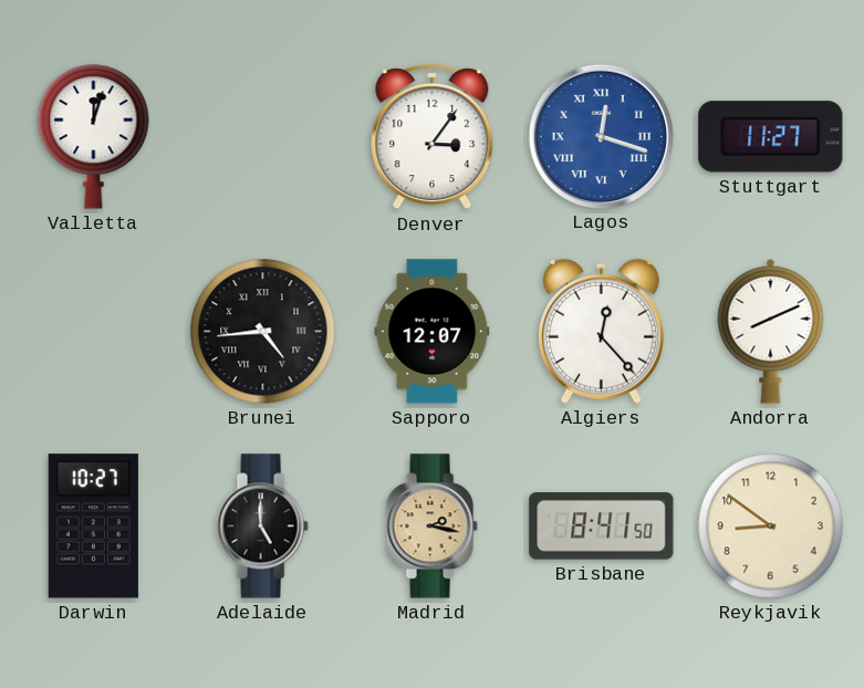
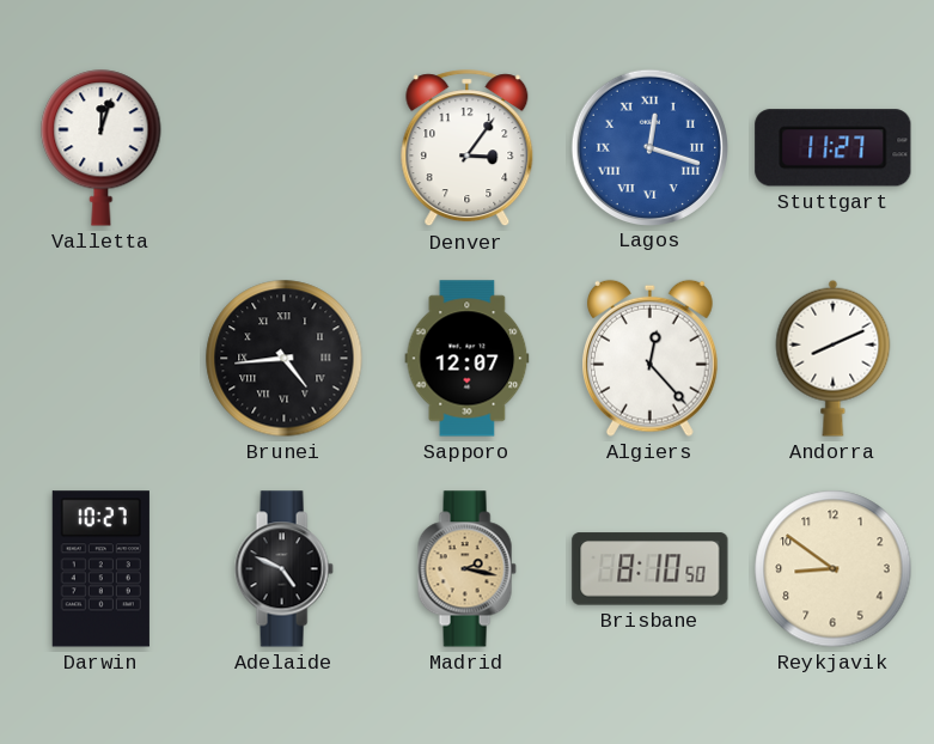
Adelaide: 5:00 -> 4:49
Brisbane: 8:41 -> 8:10
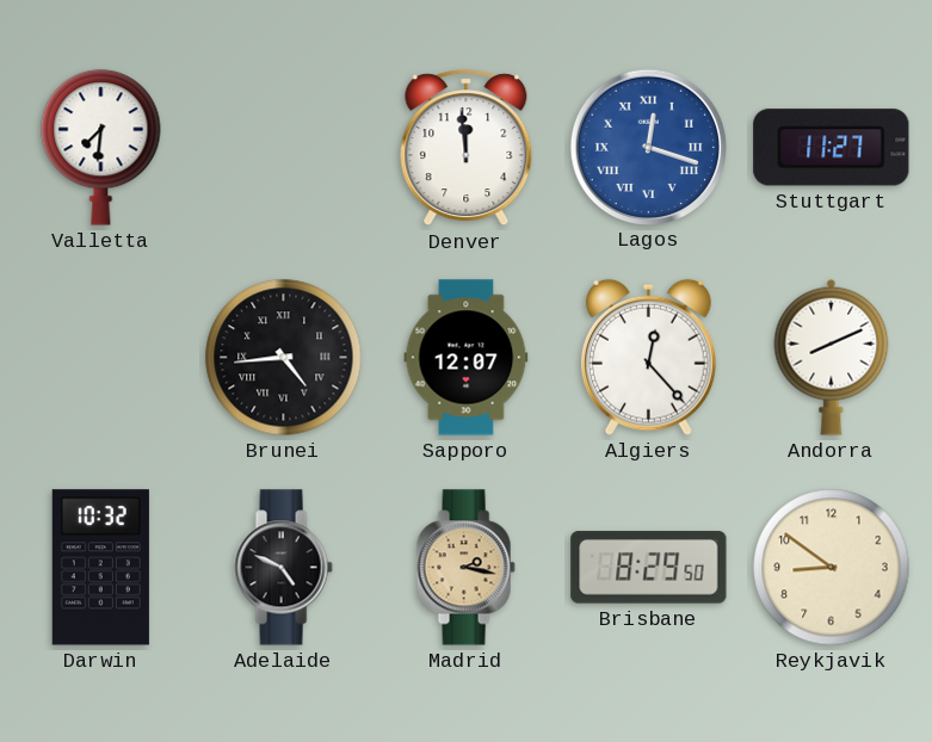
Valletta: 12:03 -> 7:31
Denver: 3:06 -> 11:59
Darwin: 10:27 -> 10:32
Brisbane: 8:10 -> 8:29
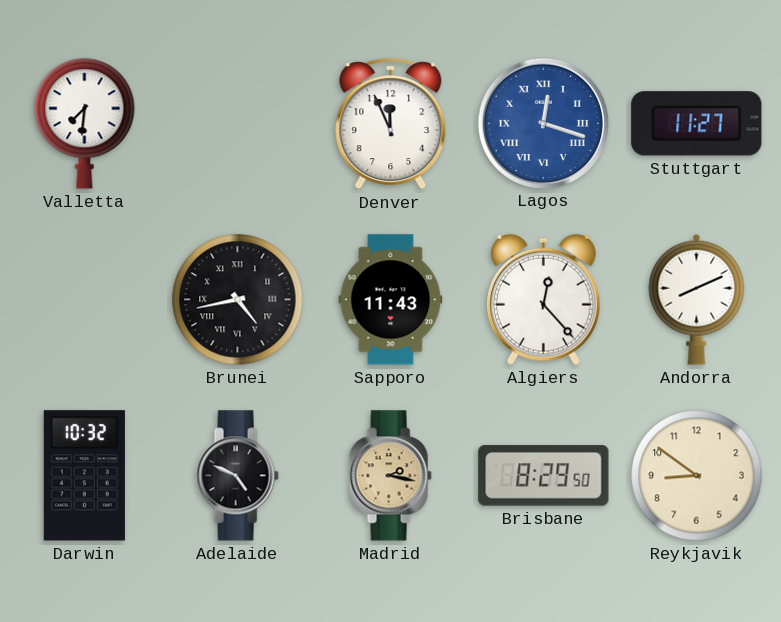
Denver: 11:59 -> 11:56
Brunei: 4:44 -> 4:43
Sapporo: 12:07 -> 11:43
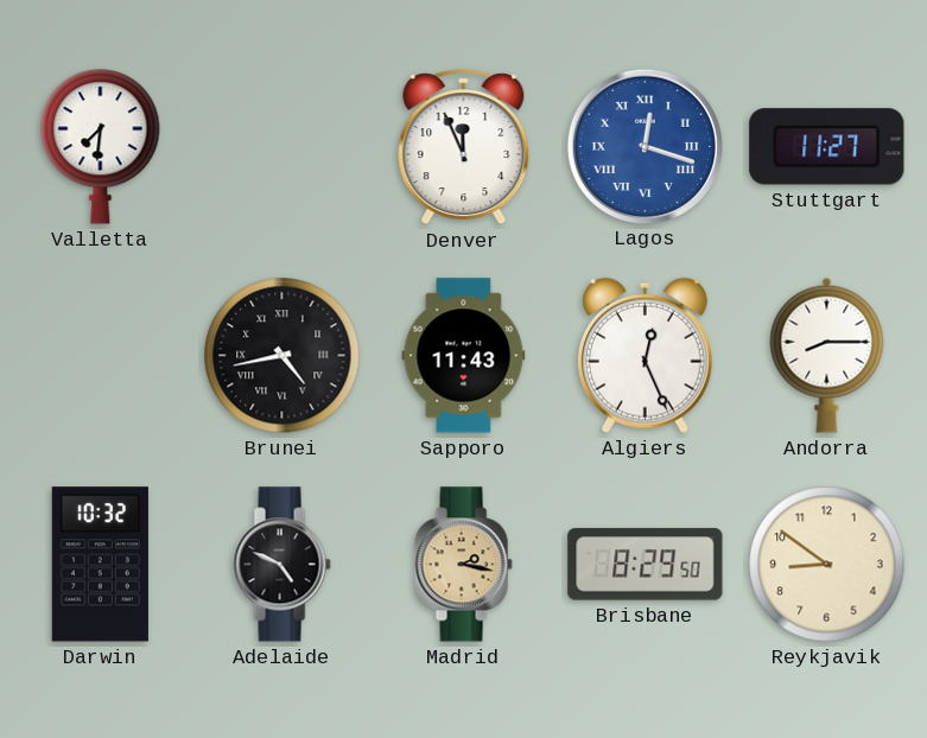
Algiers: 12:23 -> 12:26
Andorra: 8:11 -> 8:15
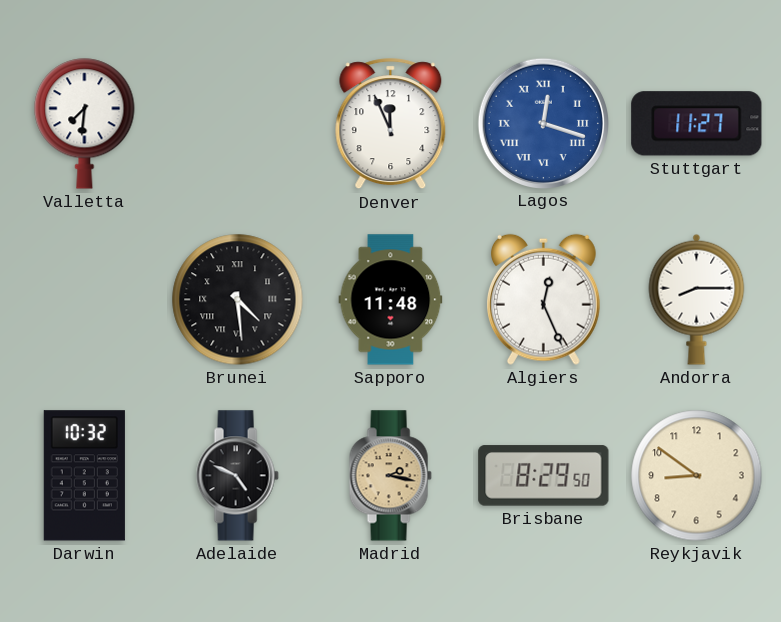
Brunei: 4:43 -> 4:29
Sapporo: 11:43 -> 11:48
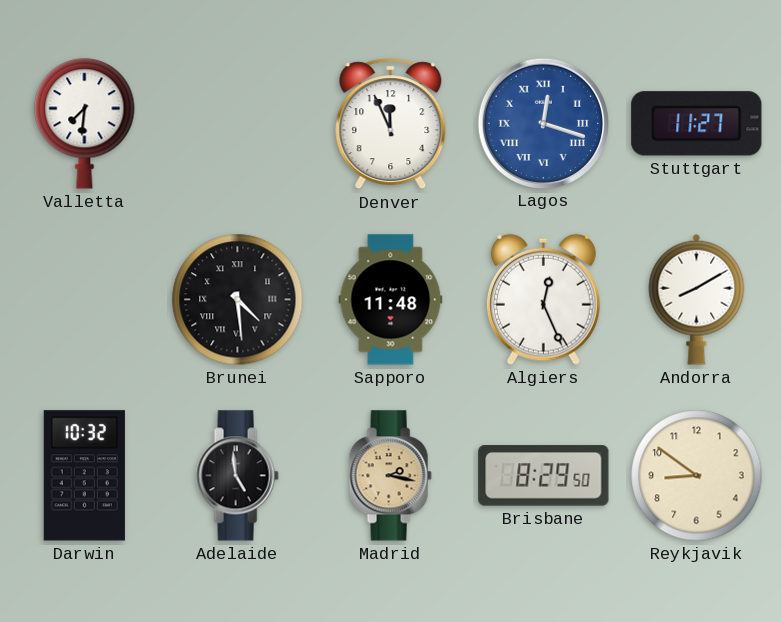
Andorra: 8:15 -> 8:10
Adelaide: 4:49 -> 4:59
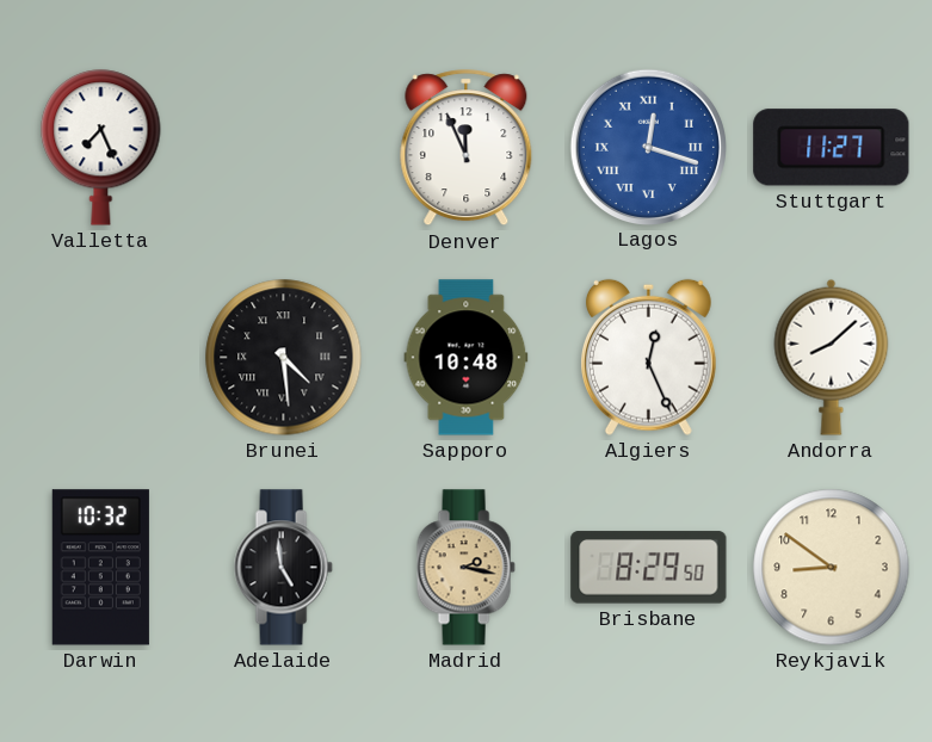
Valletta: 7:31 -> 7:26
Sapporo: 11:48 -> 10:48
Andorra: 8:10 -> 8:08
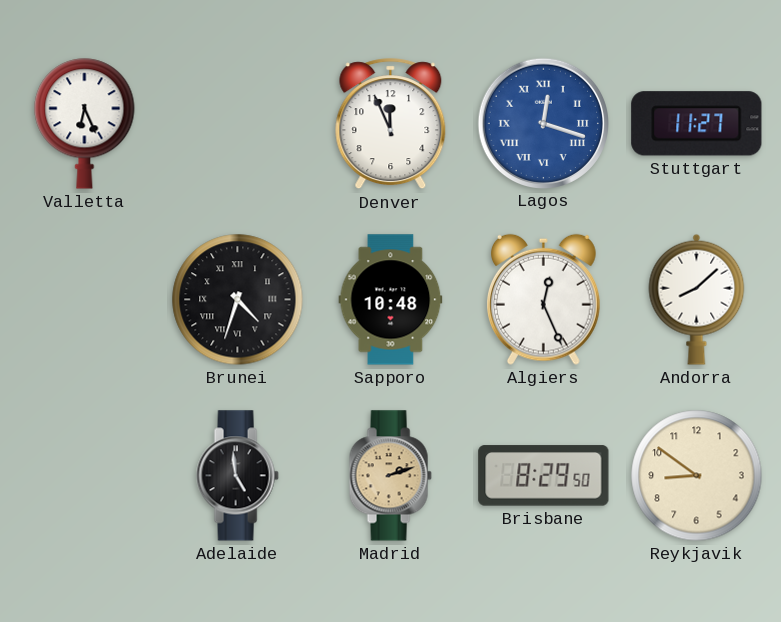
Valletta: 7:26 -> 6:26
Brunei: 4:29 -> 4:33
Darwin: 10:32 -> none
Madrid: 2:17 -> 2:12
